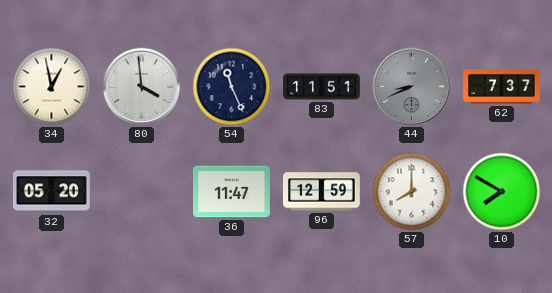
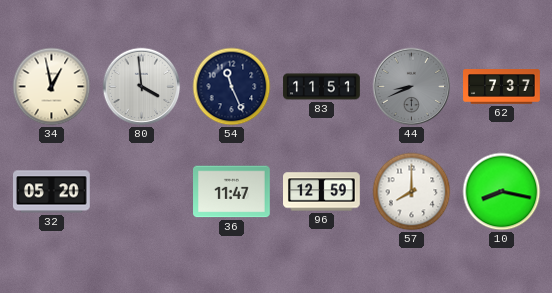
10: 7:50 -> 8:17
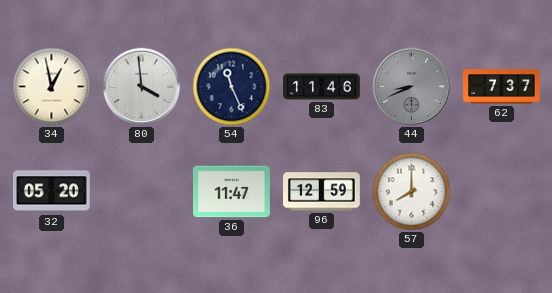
83: 11:51 -> 11:46
10: 8:17 -> none
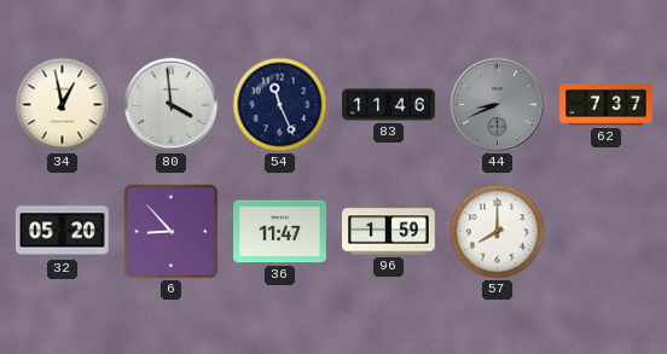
6: none -> 8:53
96: 12:59 -> 1:59
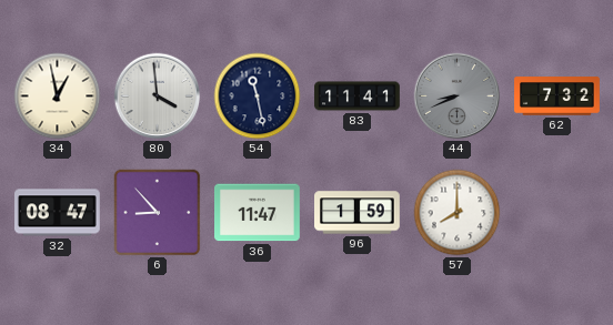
54: 11:26 -> 11:28
83: 11:46 -> 11:41
62: 7:37 -> 7:32
32: 05:20 -> 08:47
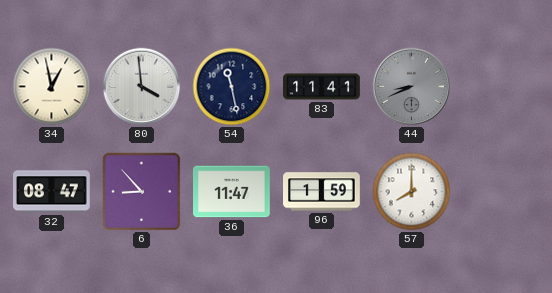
62: 7:32 -> none
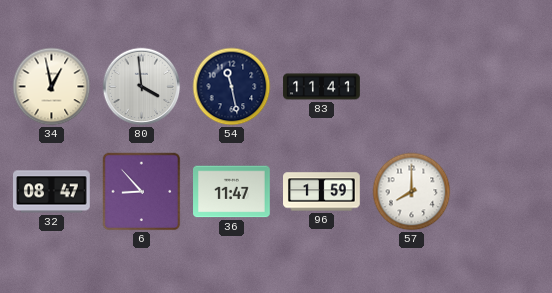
44: 8:41 -> none
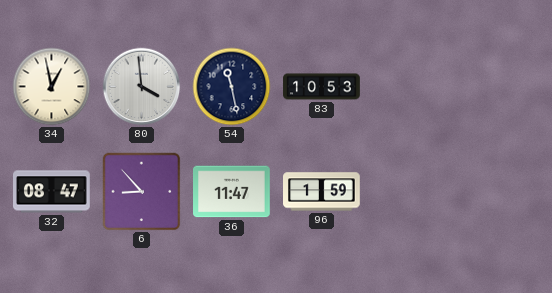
83: 11:41 -> 10:53
57: 8:00 -> none
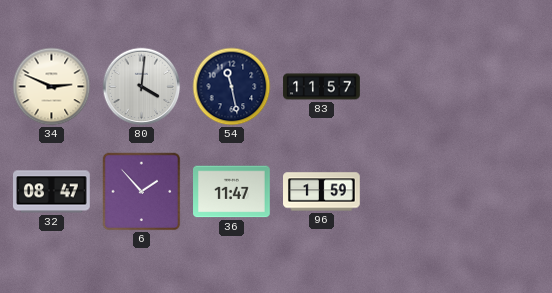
34: 12:58 -> 2:49
80: 3:59 -> 4:01
83: 10:53 -> 11:57
6: 8:53 -> 1:53
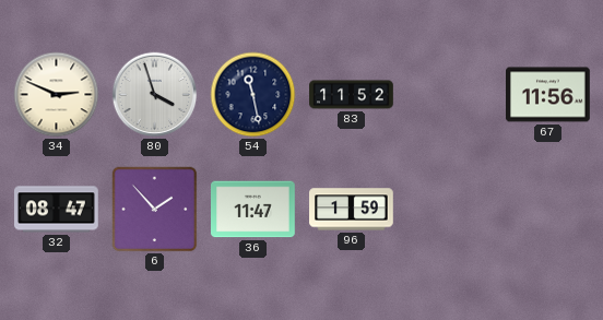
80: 4:01 -> 3:57
83: 11:57 -> 11:52
67: none -> 11:56
